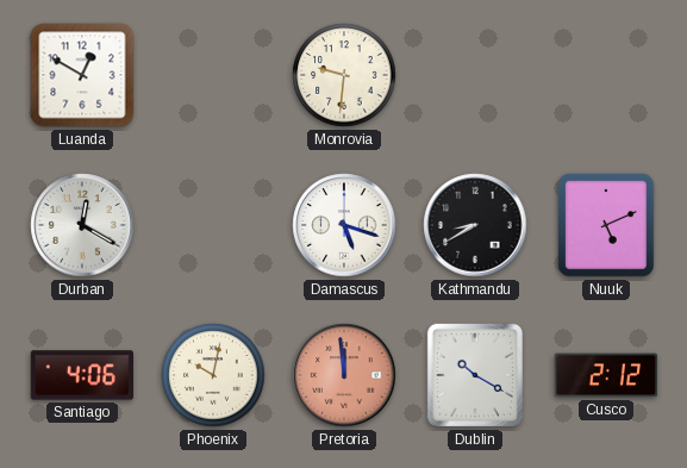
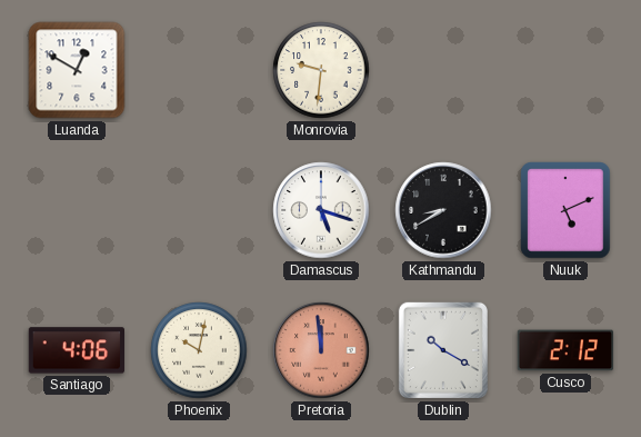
Durban: 12:20 -> none
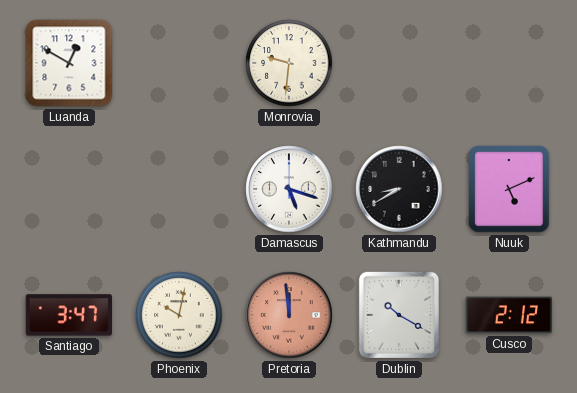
Santiago: 4:06 -> 3:47
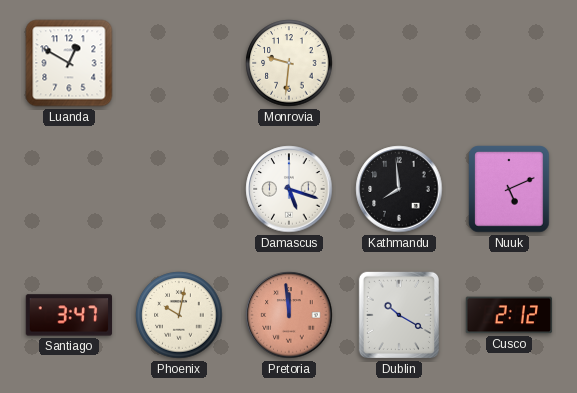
Kathmandu: 8:40 -> 7:59
